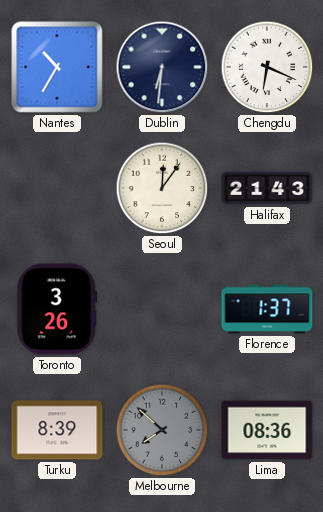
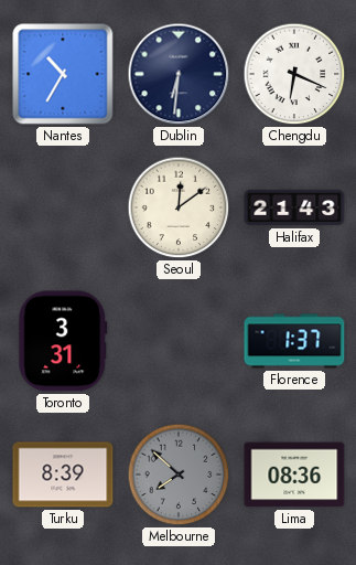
Seoul: 12:06 -> 12:09
Toronto: 3:26 -> 3:31
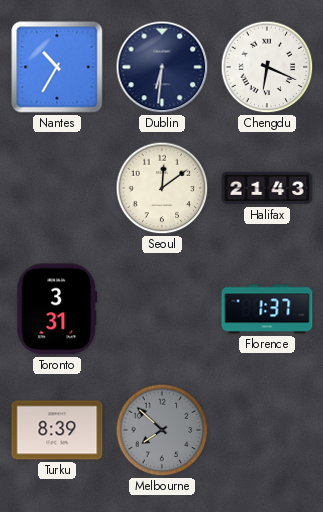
Lima: 08:36 -> none
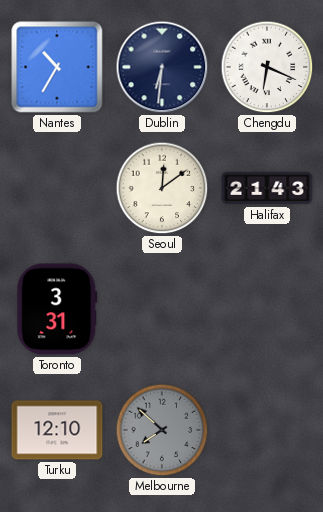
Florence: 1:37 -> none
Turku: 8:39 -> 12:10
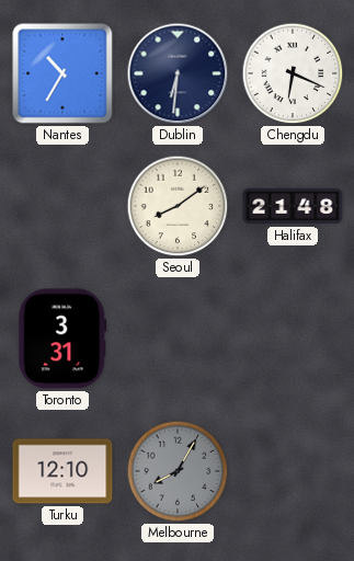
Seoul: 12:09 -> 8:09
Halifax: 21:43 -> 21:48
Melbourne: 7:52 -> 8:05
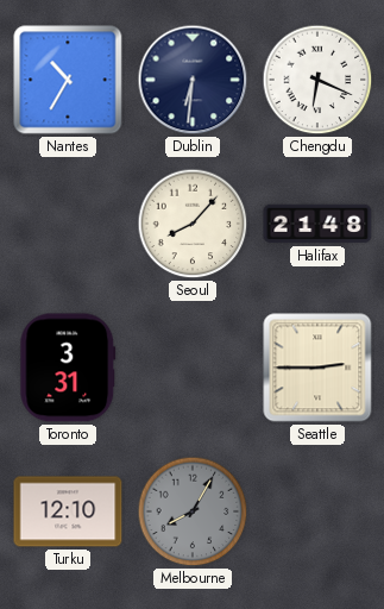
Seoul: 8:09 -> 8:07
Seattle: none -> 2:45
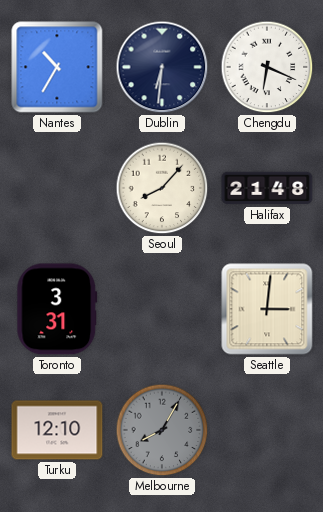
Seattle: 2:45 -> 3:01
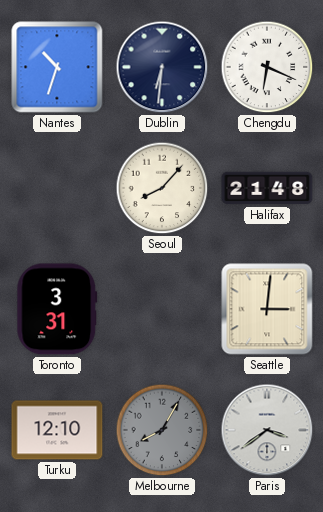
Nantes: 10:35 -> 10:33
Paris: none -> 3:39
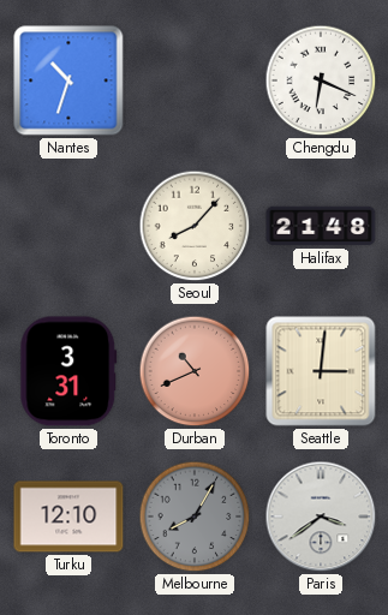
Dublin: 6:31 -> none
Durban: none -> 10:41
